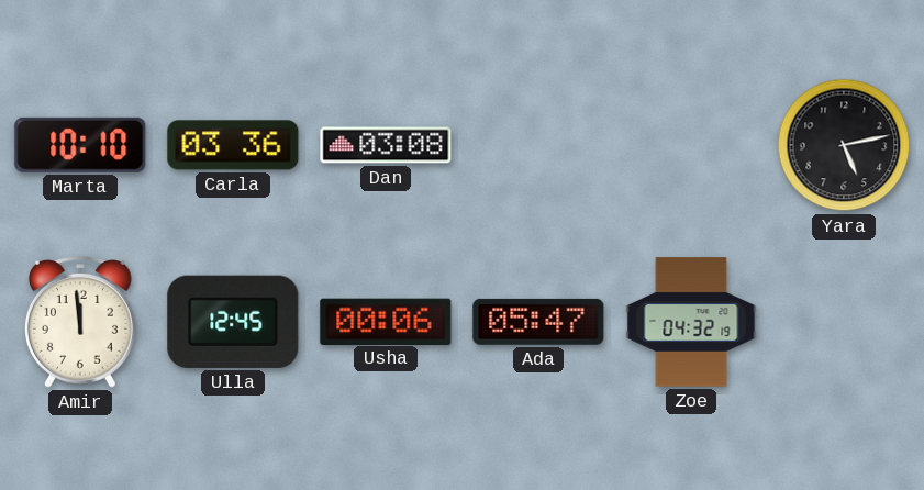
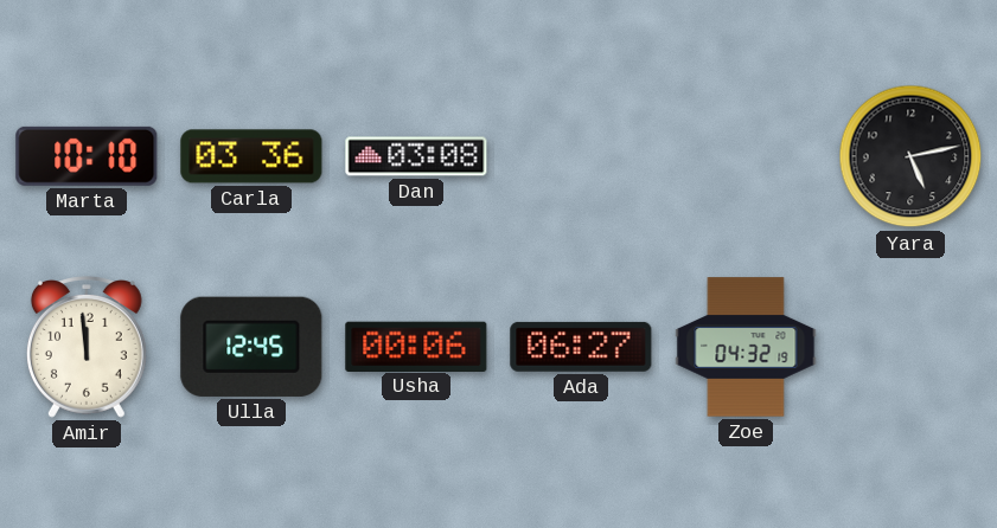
Ada: 05:47 -> 06:27
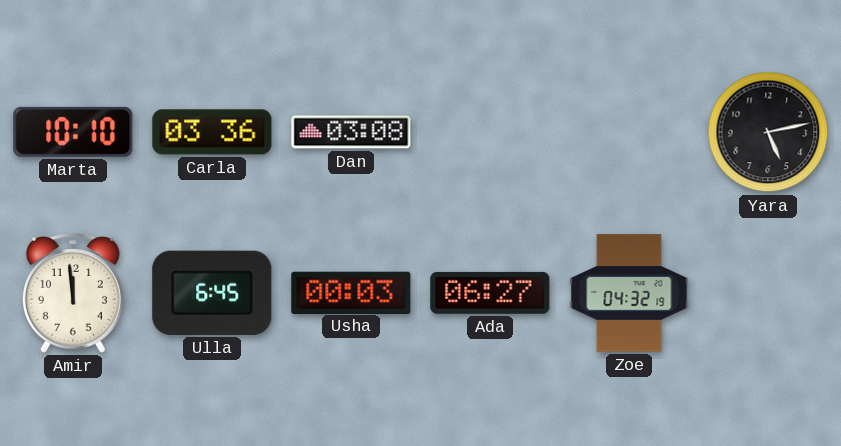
Ulla: 12:45 -> 6:45
Usha: 00:06 -> 00:03
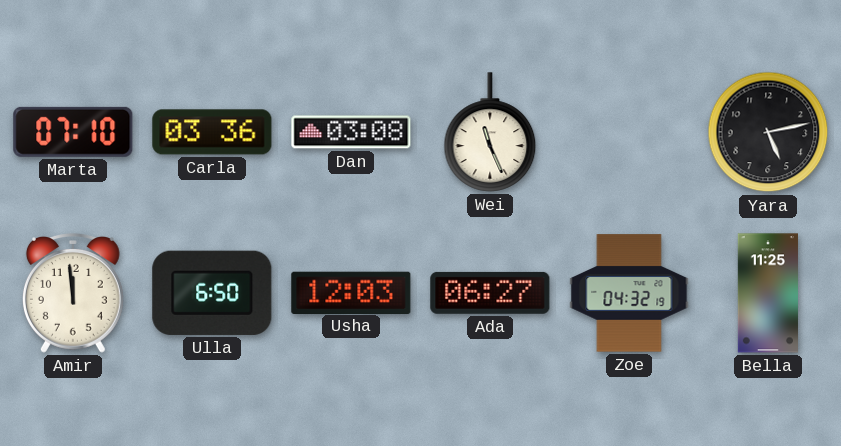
Marta: 10:10 -> 07:10
Wei: none -> 11:26
Ulla: 6:45 -> 6:50
Usha: 00:03 -> 12:03
Bella: none -> 11:25
